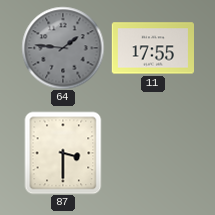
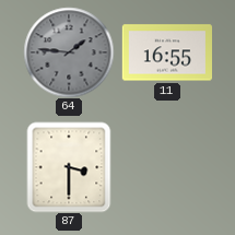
11: 17:55 -> 16:55
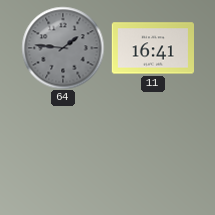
11: 16:55 -> 16:41
87: 3:30 -> none
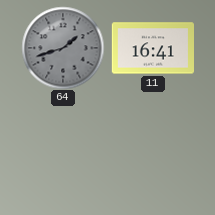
64: 1:46 -> 1:42
